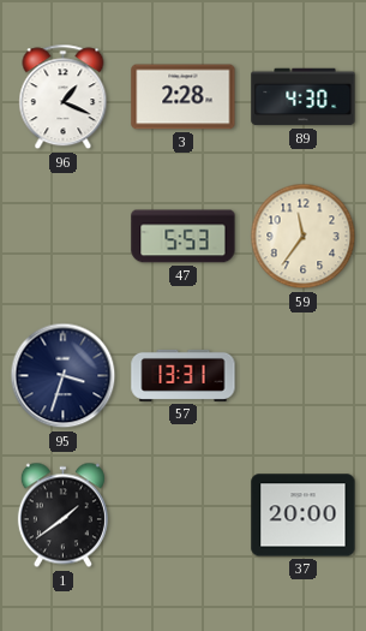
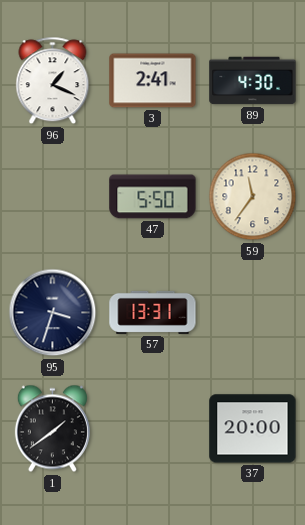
3: 2:28 -> 2:41
47: 5:53 -> 5:50
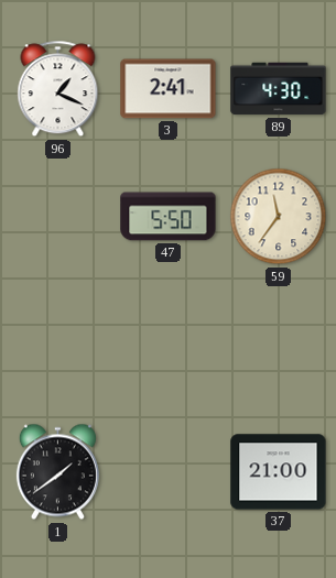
95: 3:33 -> none
57: 13:31 -> none
37: 20:00 -> 21:00
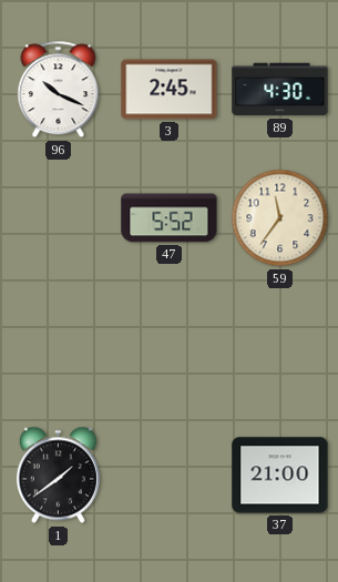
96: 1:19 -> 10:19
3: 2:41 -> 2:45
47: 5:50 -> 5:52
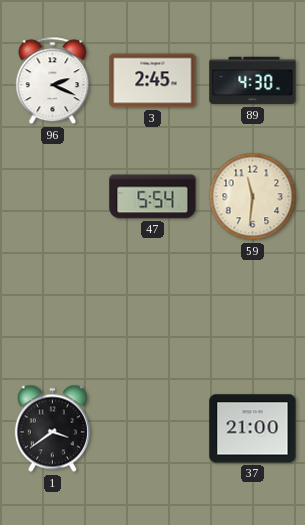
96: 10:19 -> 2:19
47: 5:52 -> 5:54
59: 11:36 -> 11:31
1: 1:39 -> 3:39
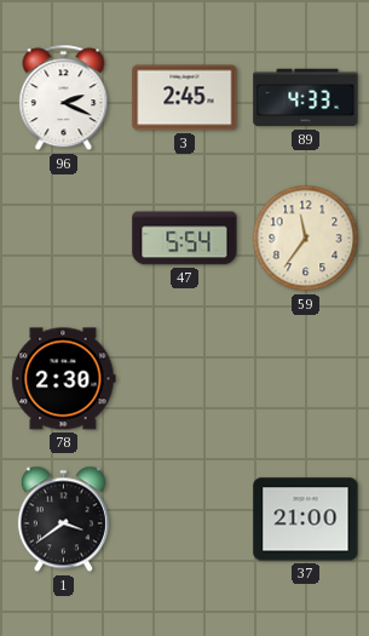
89: 4:30 -> 4:33
59: 11:31 -> 11:36
78: none -> 2:30
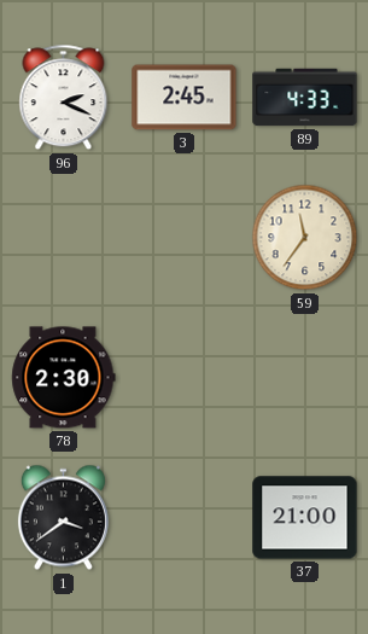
47: 5:54 -> none
